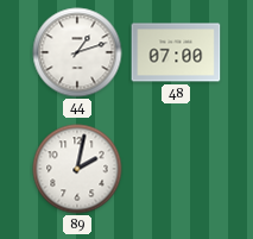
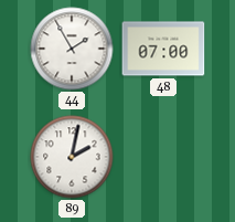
44: 1:12 -> 1:55
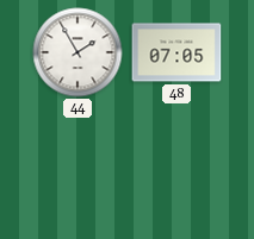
48: 07:00 -> 07:05
89: 2:02 -> none
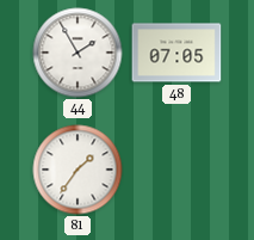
81: none -> 1:36
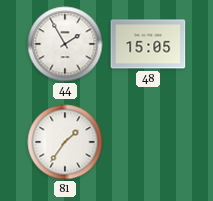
48: 07:05 -> 15:05
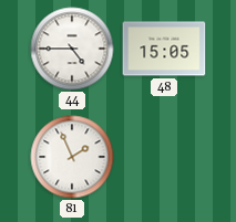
44: 1:55 -> 4:45
81: 1:36 -> 1:56
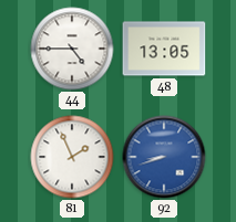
48: 15:05 -> 13:05
92: none -> 8:42
